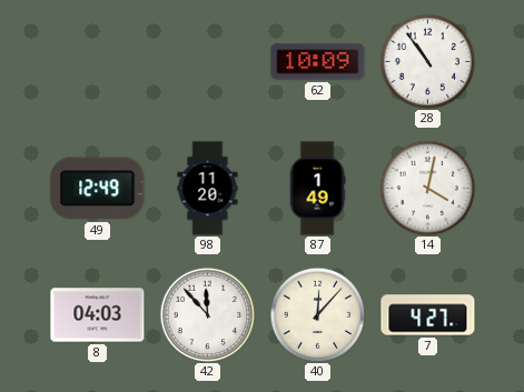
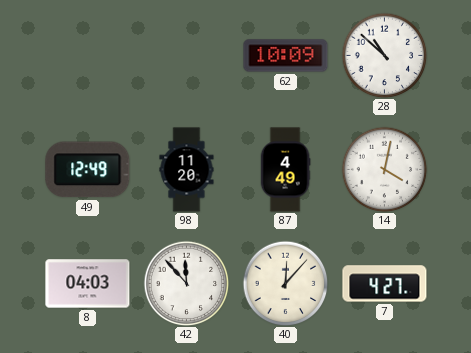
28: 10:54 -> 10:52
87: 1:49 -> 4:49
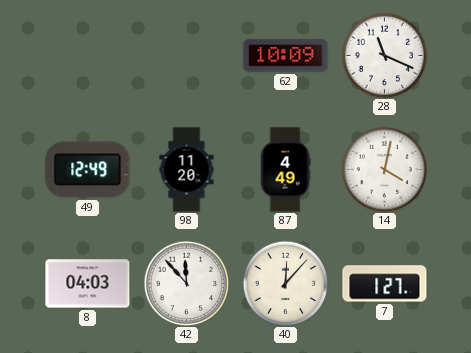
28: 10:52 -> 11:19
7: 4:27 -> 1:27
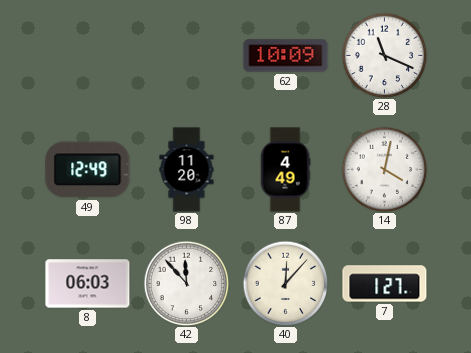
8: 04:03 -> 06:03
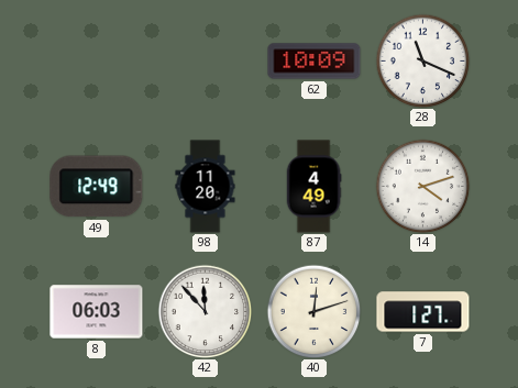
14: 4:02 -> 4:12
40: 12:07 -> 12:12
